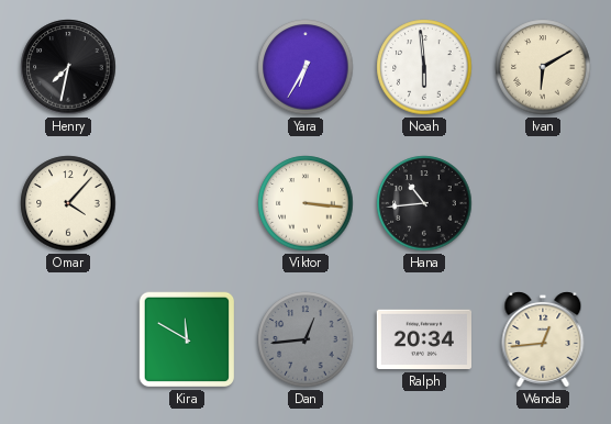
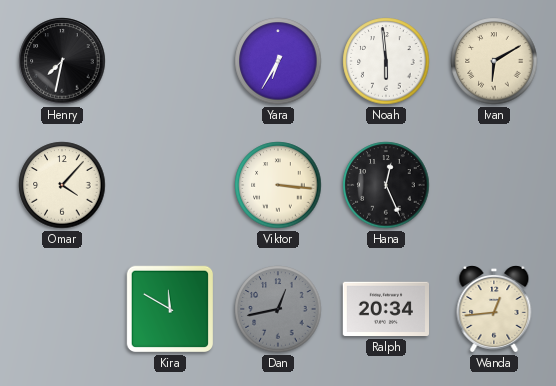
Hana: 10:44 -> 12:26
Dan: 12:44 -> 12:43
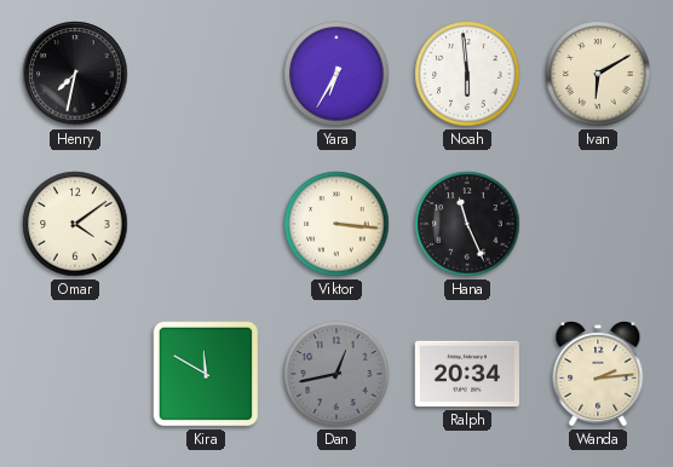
Omar: 4:07 -> 4:09
Hana: 12:26 -> 11:26
Wanda: 12:44 -> 2:14
